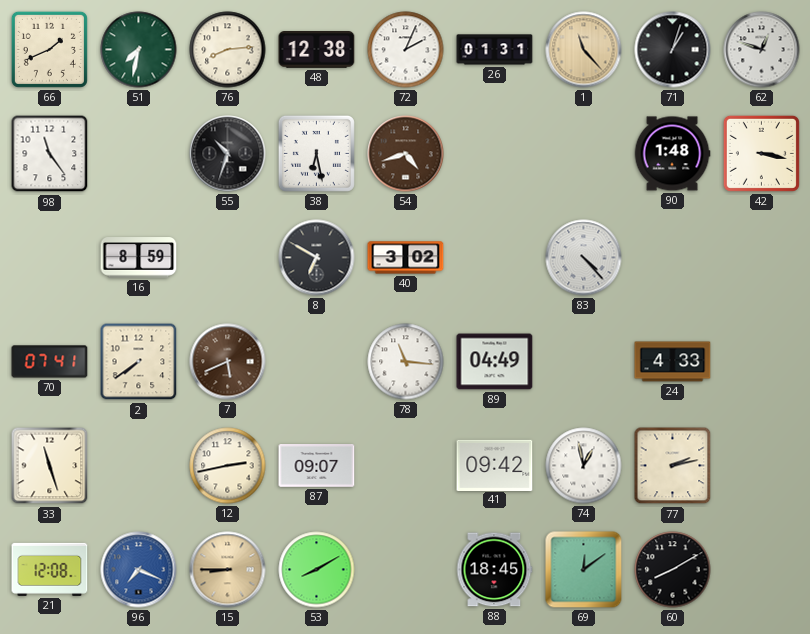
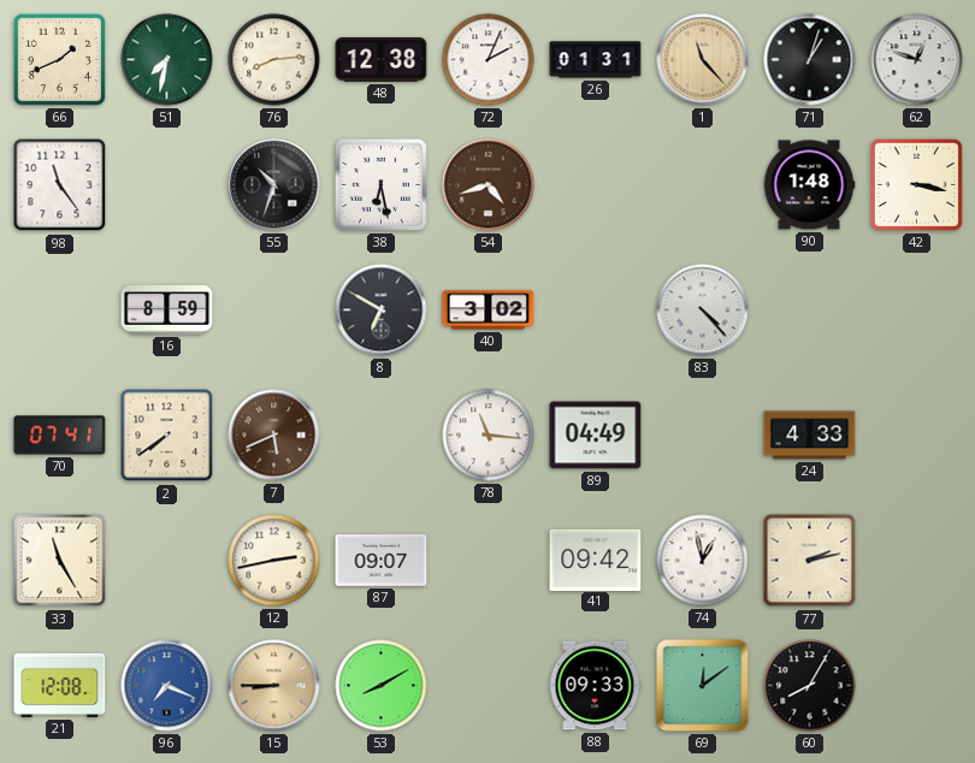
33: 11:27 -> 11:25
88: 18:45 -> 09:33
60: 8:10 -> 8:05
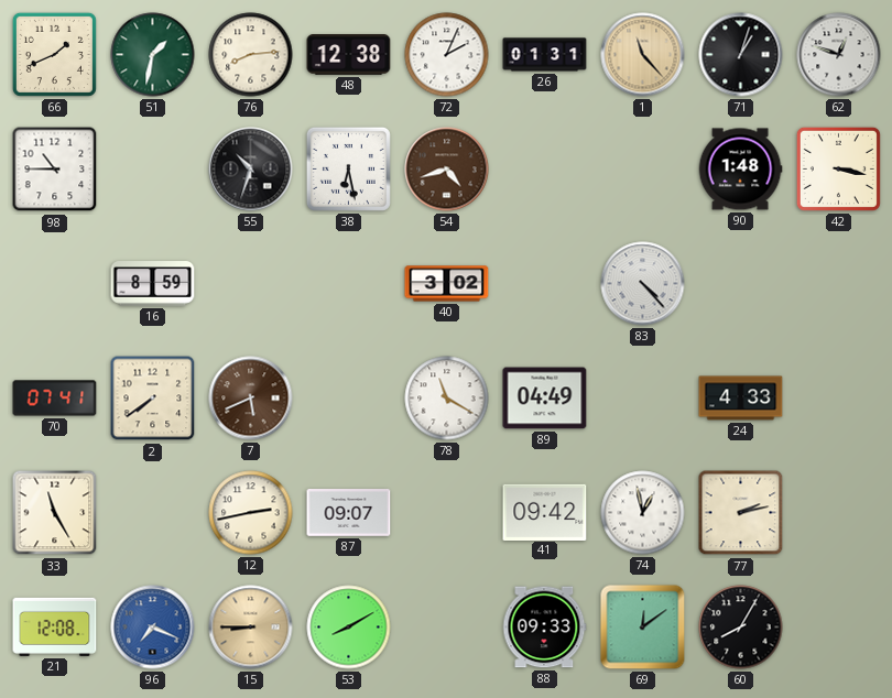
51: 7:32 -> 1:32
98: 11:24 -> 10:45
8: 6:50 -> none
78: 11:16 -> 11:20
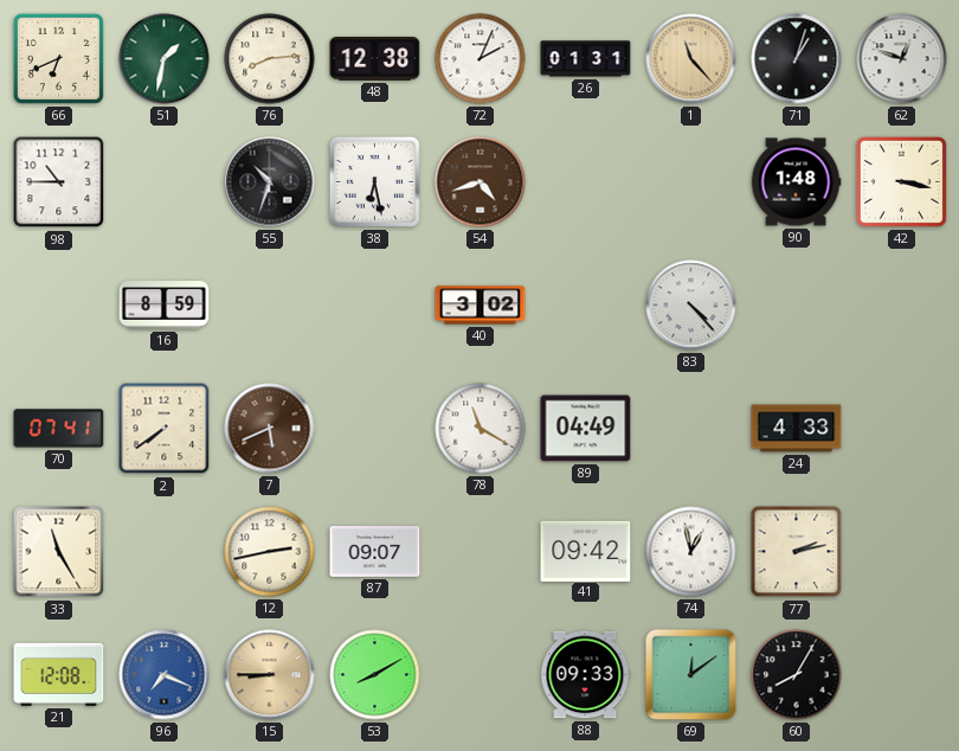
66: 1:41 -> 6:41
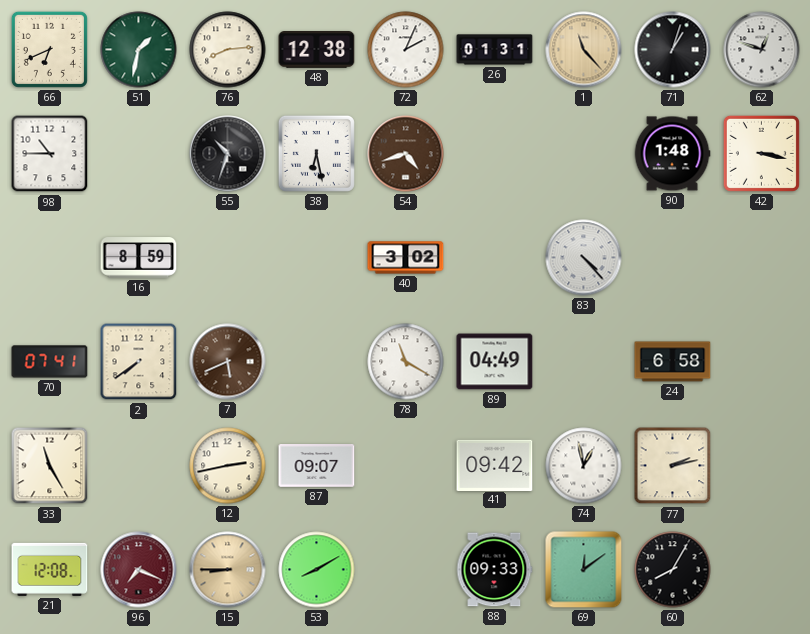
24: 4:33 -> 6:58
96 dial: blue -> burgundy
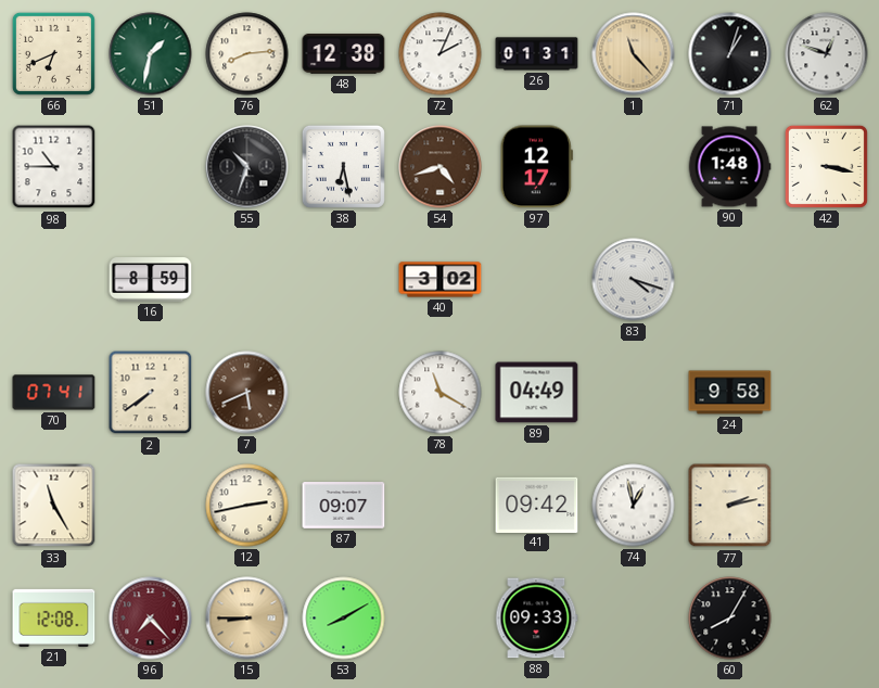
97: none -> 12:17
83: 4:23 -> 4:18
24: 6:58 -> 9:58
96: 7:19 -> 7:23
69: 12:09 -> none
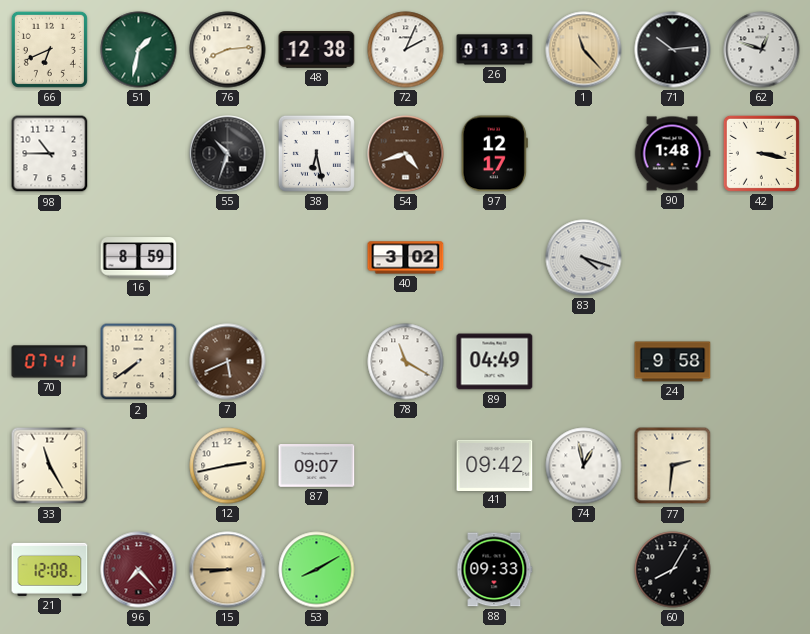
71: 1:03 -> 10:14
77: 2:13 -> 2:31
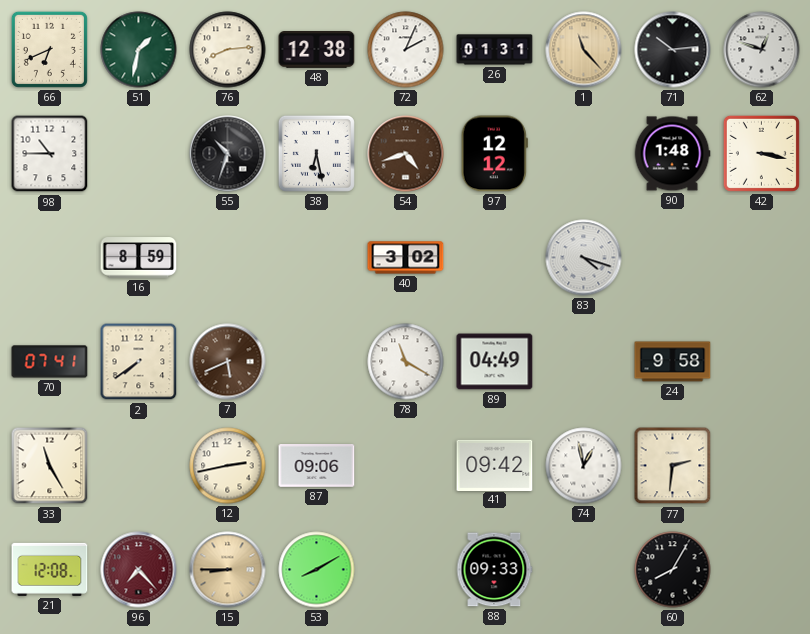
97: 12:17 -> 12:12
87: 09:07 -> 09:06
